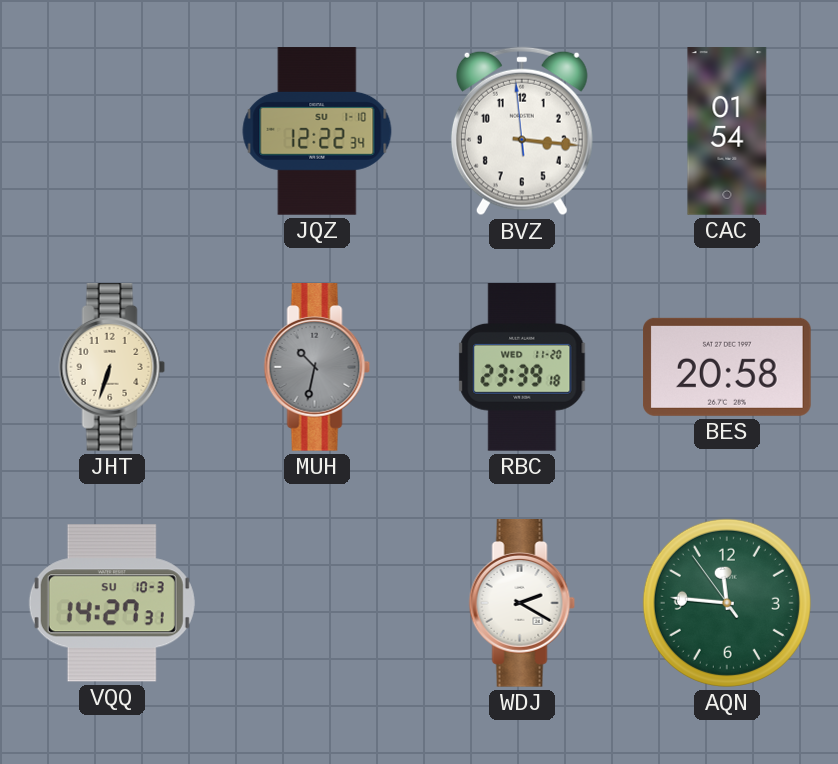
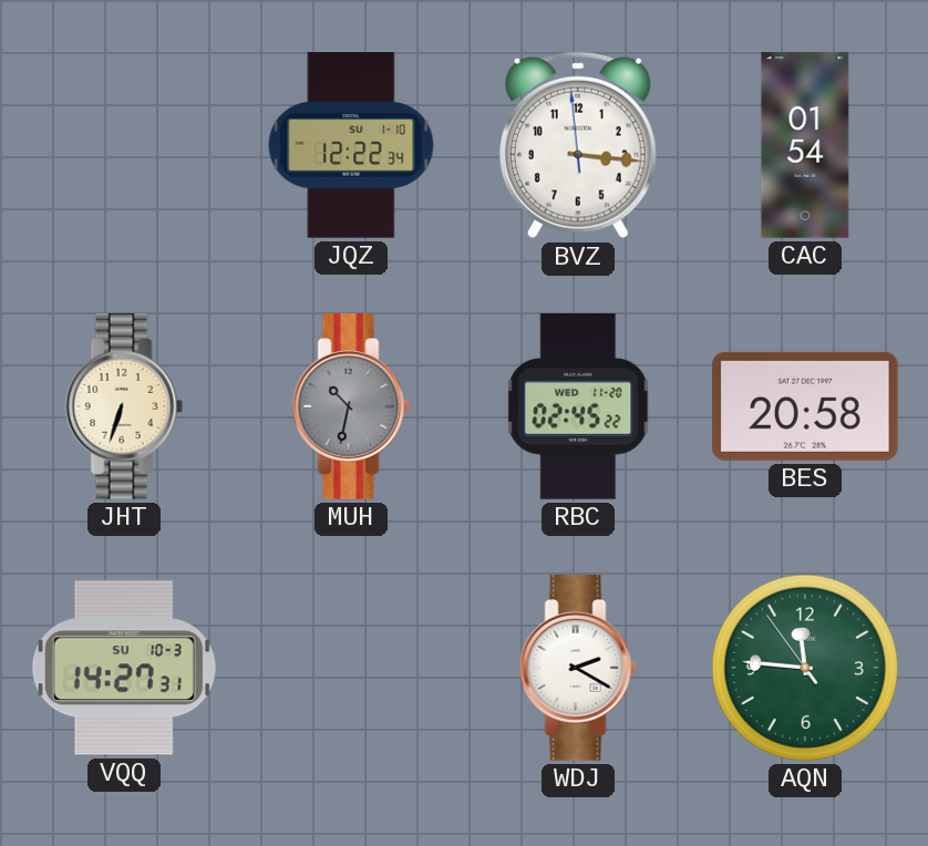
RBC: 23:39 -> 02:45
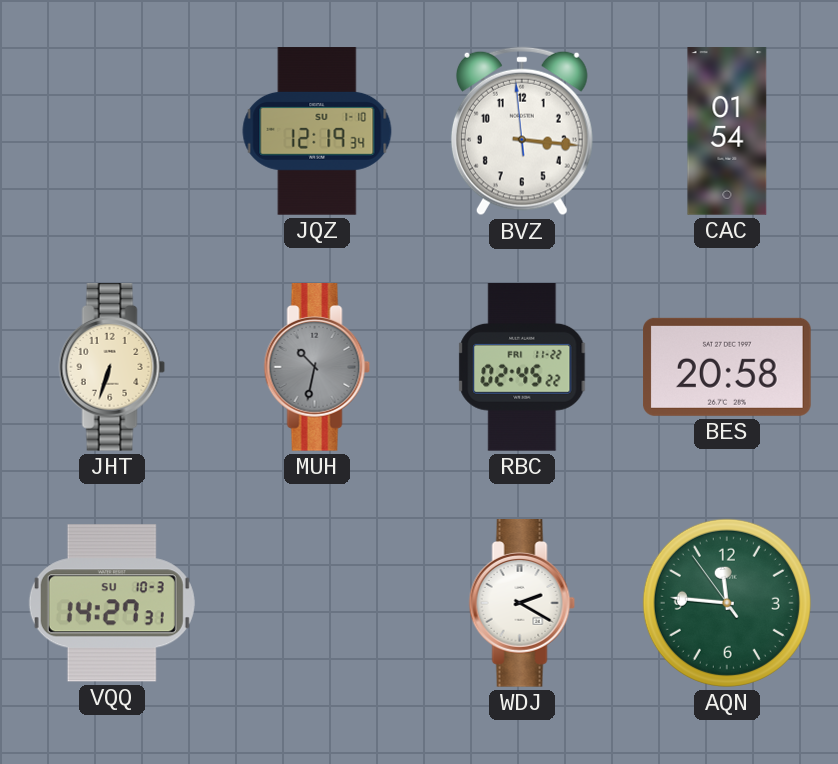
JQZ: 12:22 -> 12:19
RBC date: WED 11-20 -> FRI 11-22
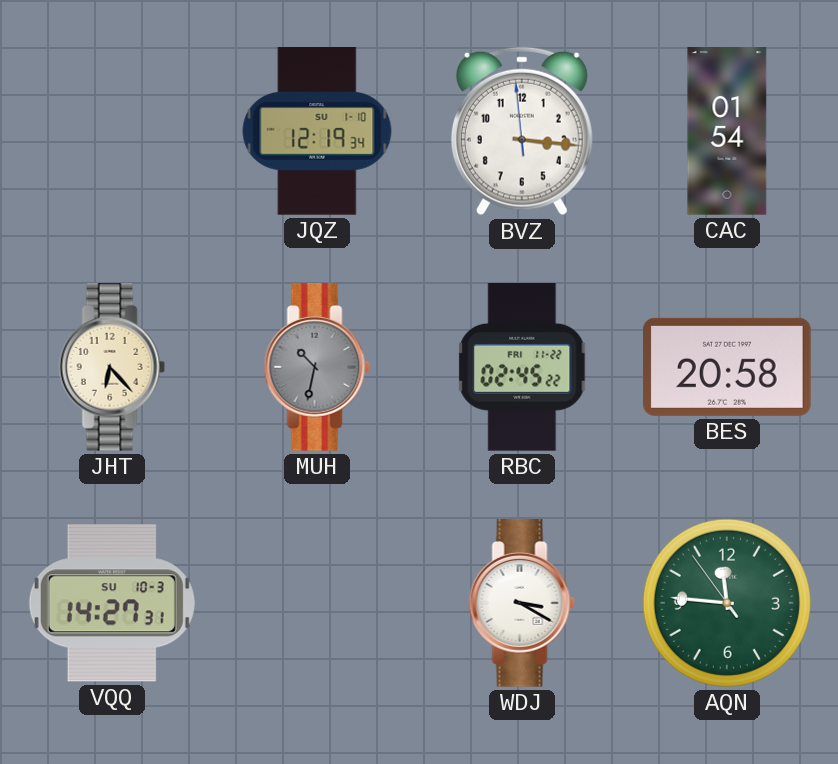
JHT: 6:33 -> 6:23
WDJ: 2:20 -> 3:20
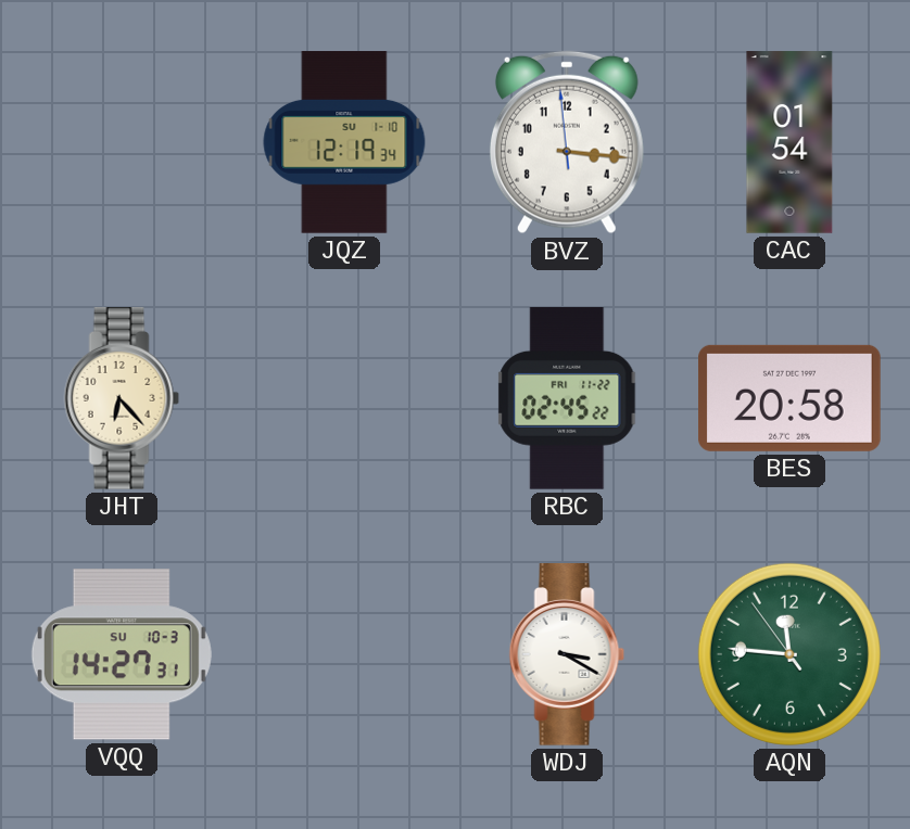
MUH: 10:32 -> none
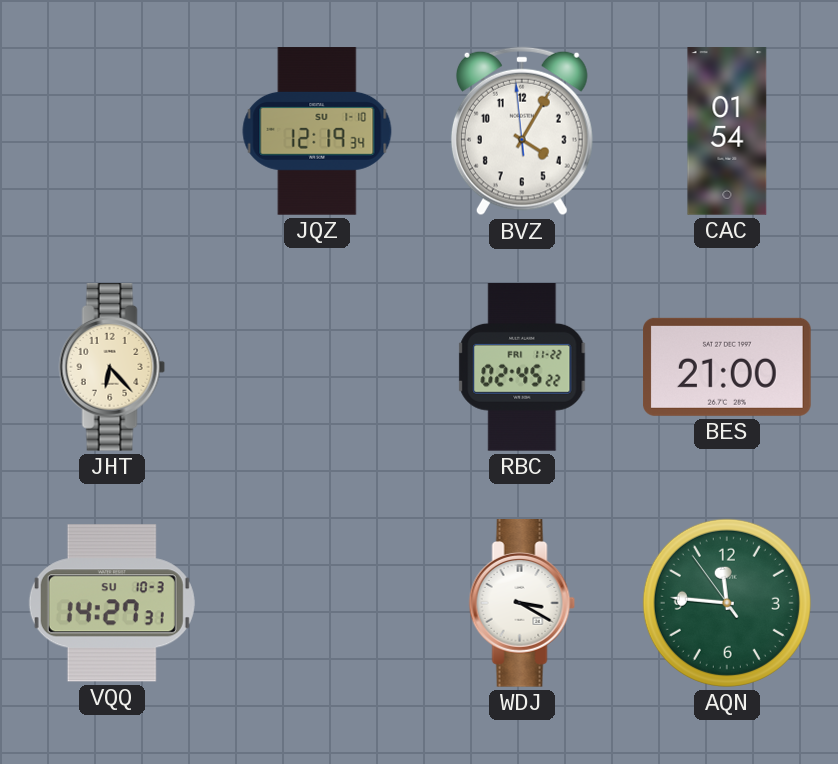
BVZ: 3:15 -> 4:04
BES: 20:58 -> 21:00
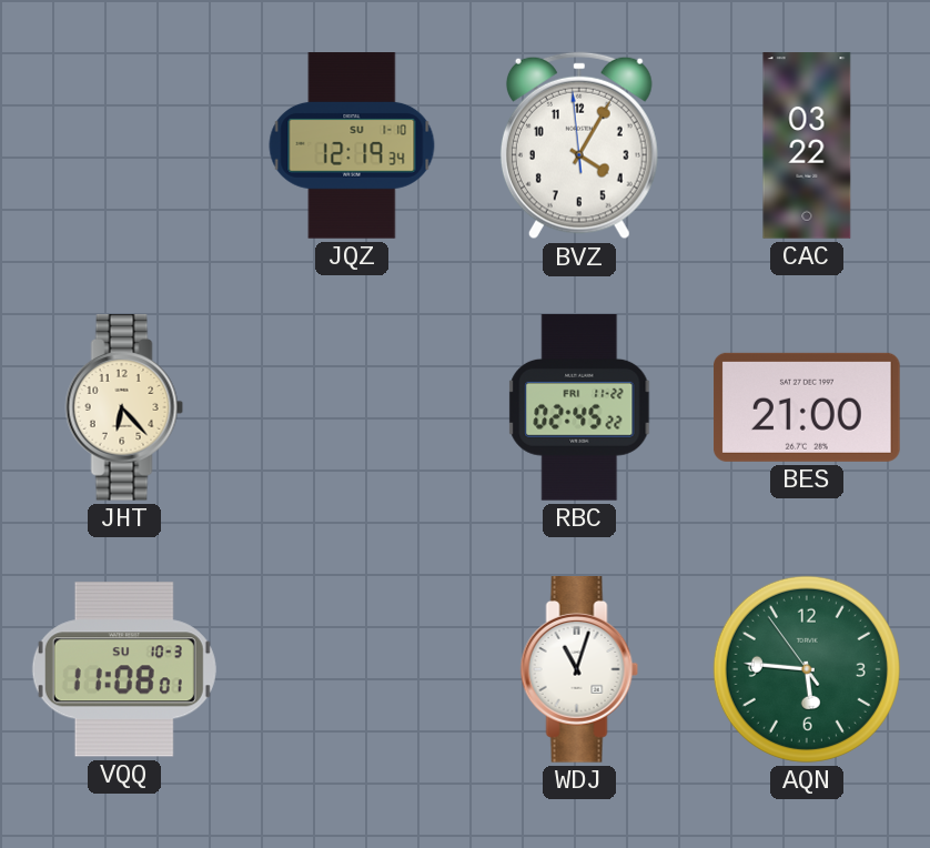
CAC: 01:54 -> 03:22
VQQ: 14:27 -> 11:08
WDJ: 3:20 -> 11:03
AQN: 11:45 -> 5:45
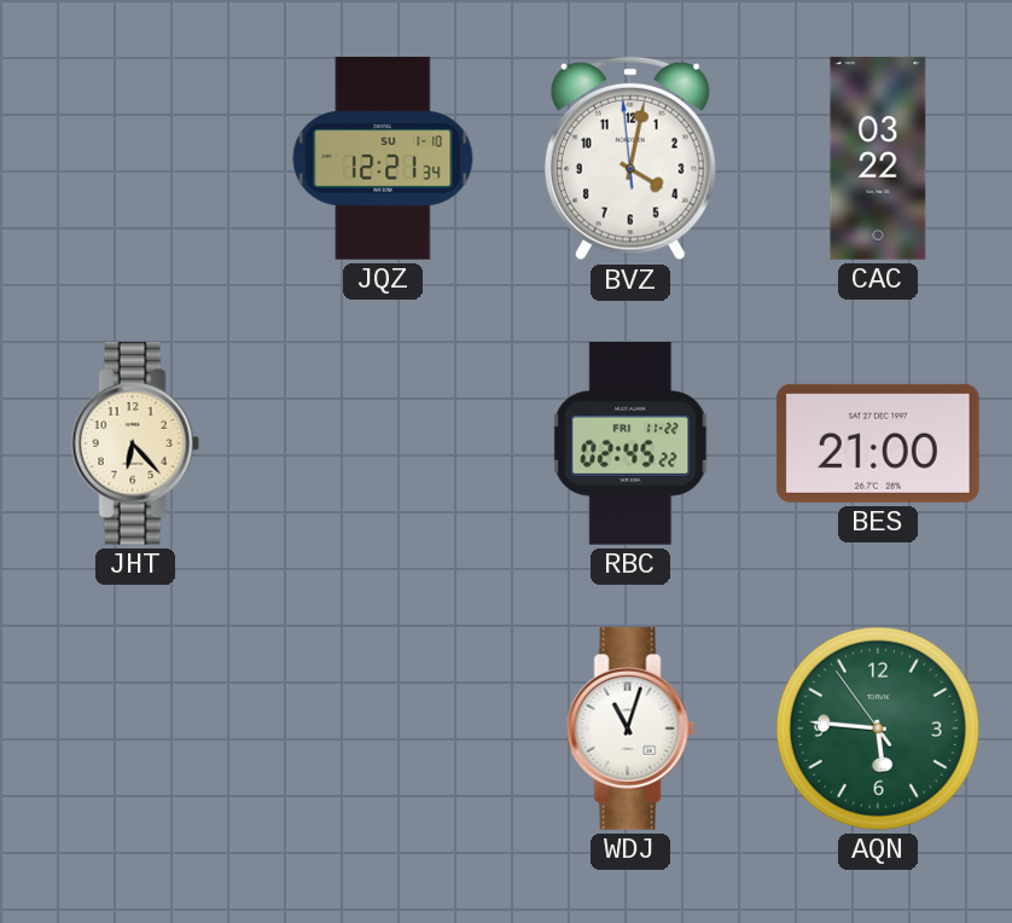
JQZ: 12:19 -> 12:21
BVZ: 4:04 -> 4:01
VQQ: 11:08 -> none
